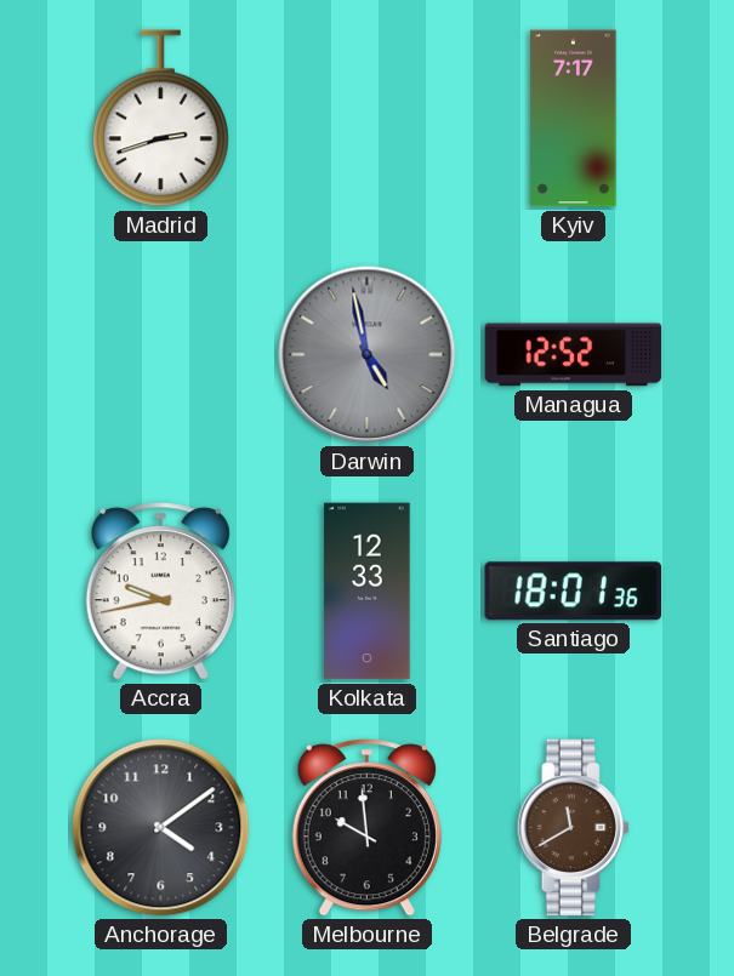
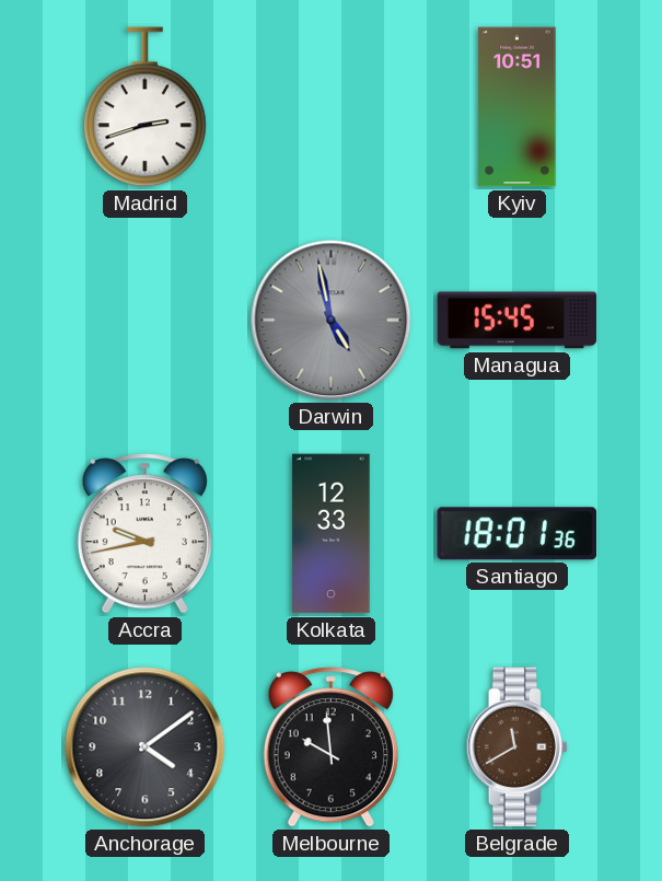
Kyiv: 7:17 -> 10:51
Managua: 12:52 -> 15:45
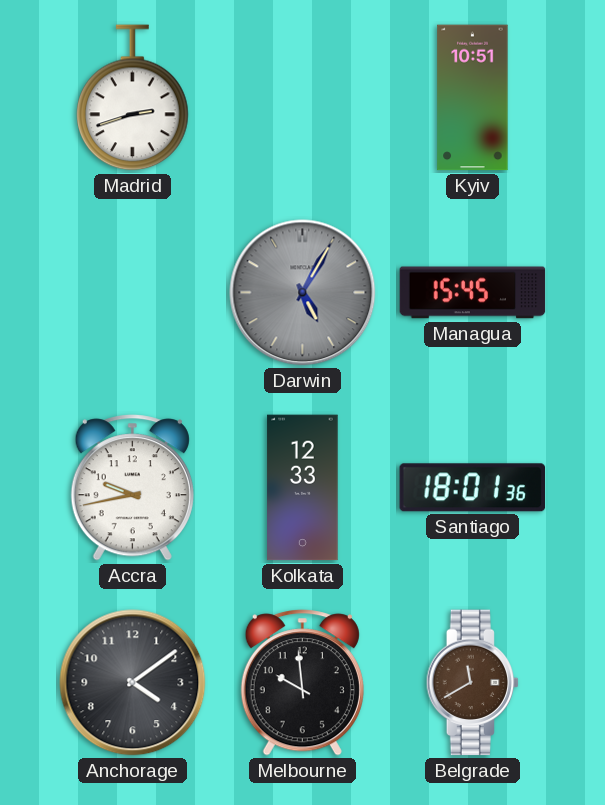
Darwin: 4:58 -> 5:05
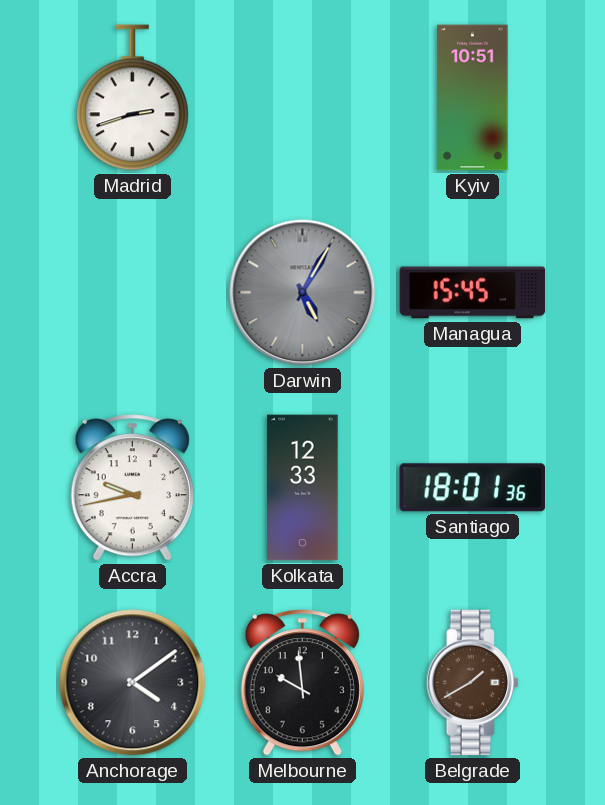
Belgrade: 11:40 -> 1:40
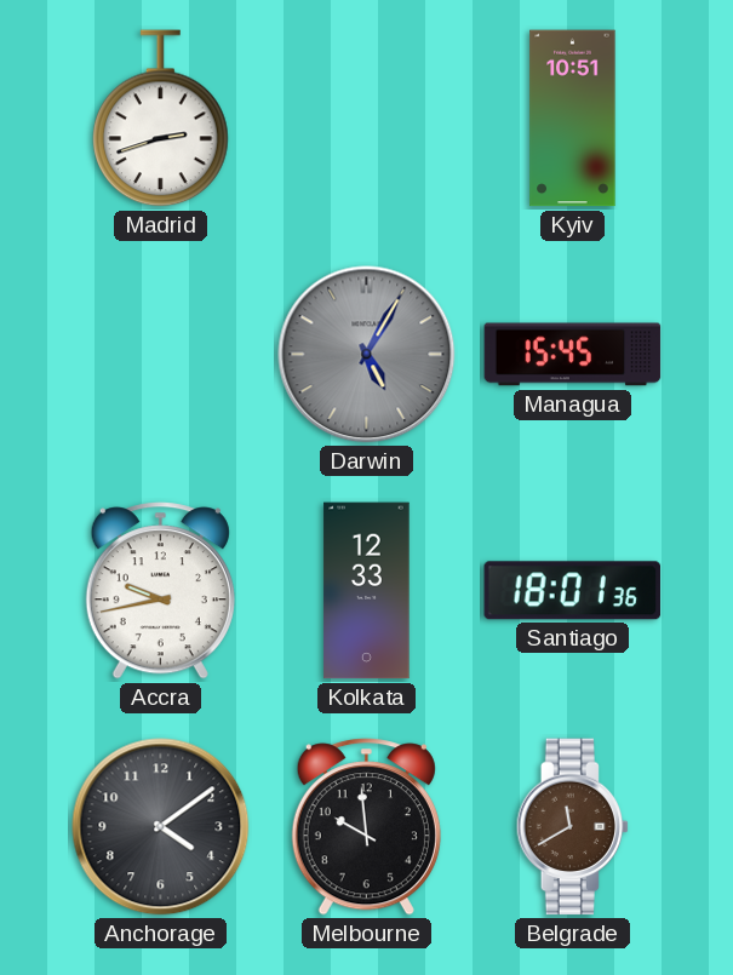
Belgrade: 1:40 -> 11:40
